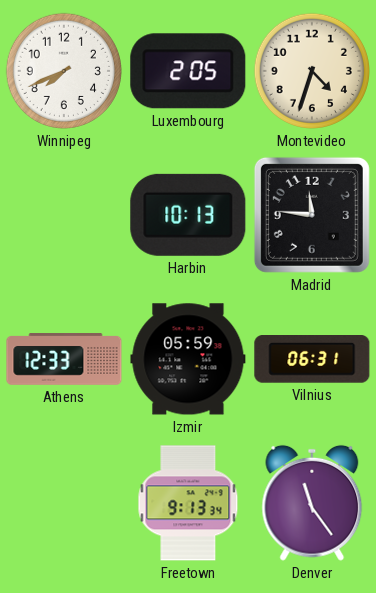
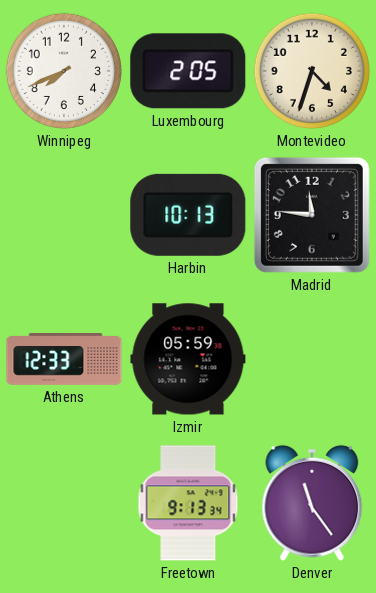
Vilnius: 06:31 -> none
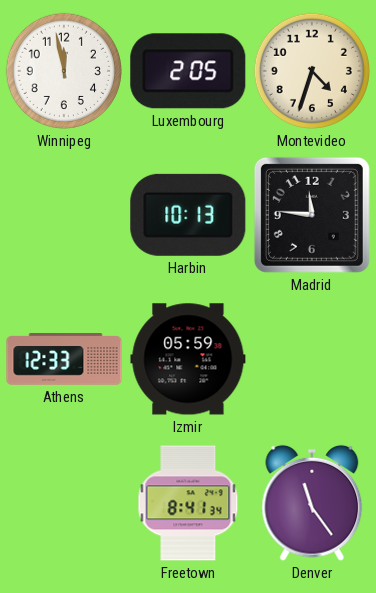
Winnipeg: 7:41 -> 11:58
Freetown: 9:13 -> 8:41
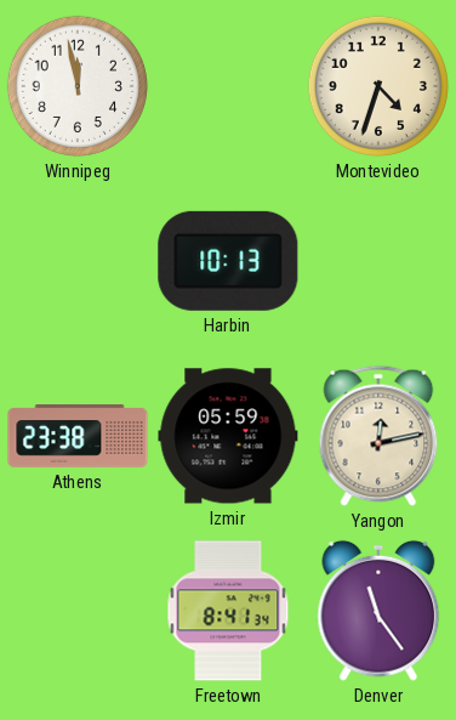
Luxembourg: 2:05 -> none
Madrid: 11:46 -> none
Athens: 12:33 -> 23:38
Yangon: none -> 12:13
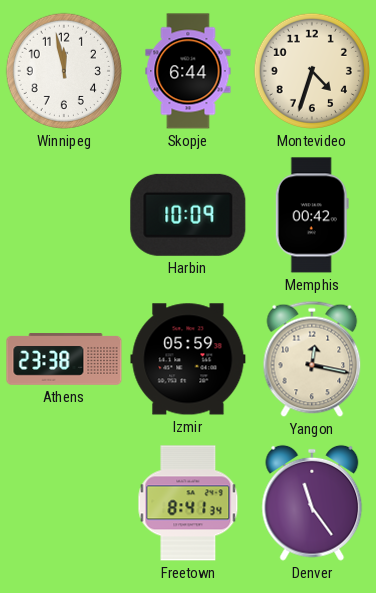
Skopje: none -> 6:44
Harbin: 10:13 -> 10:09
Memphis: none -> 00:42
Yangon: 12:13 -> 12:17
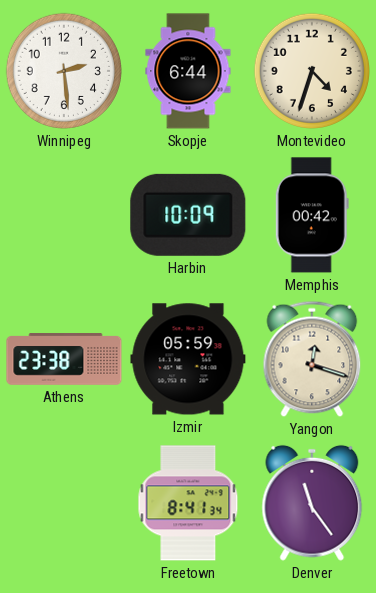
Winnipeg: 11:58 -> 2:29
Yangon: 12:17 -> 12:18
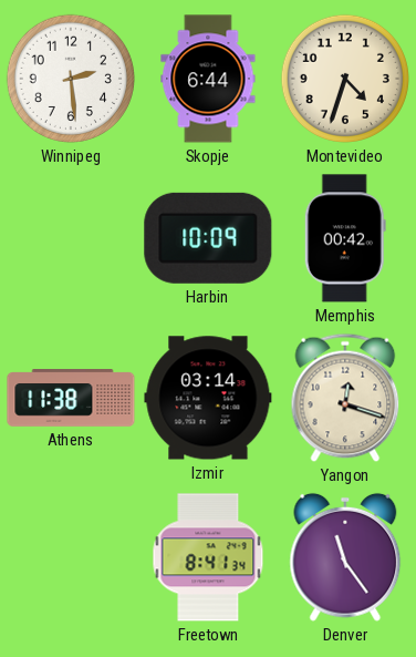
Athens: 23:38 -> 11:38
Izmir: 05:59 -> 03:14
